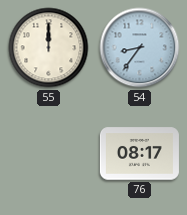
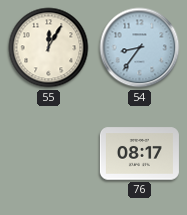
55: 12:00 -> 12:05
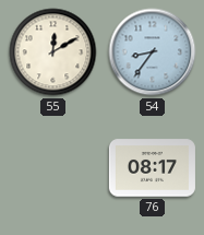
55: 12:05 -> 12:10
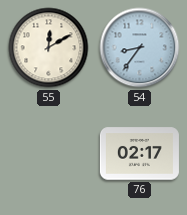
76: 08:17 -> 02:17
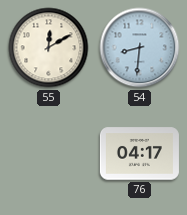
54: 8:36 -> 8:31
76: 02:17 -> 04:17
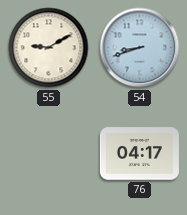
55: 12:10 -> 9:10
54: 8:31 -> 8:42
